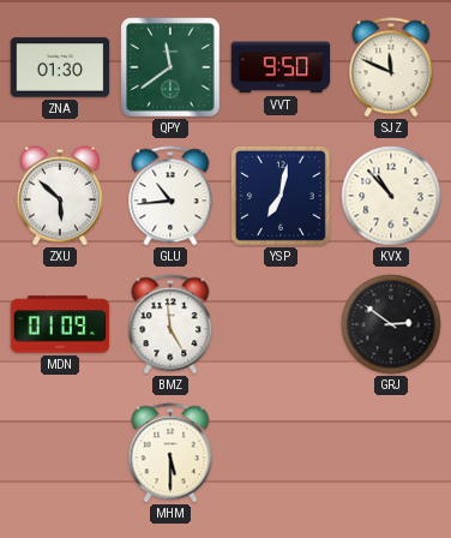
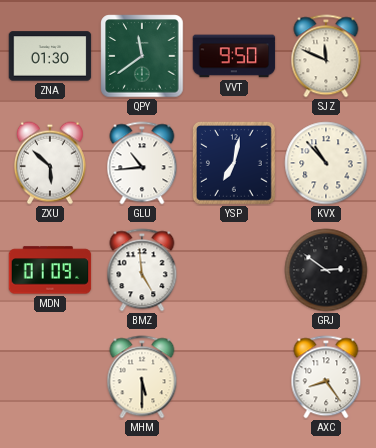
AXC: none -> 8:24
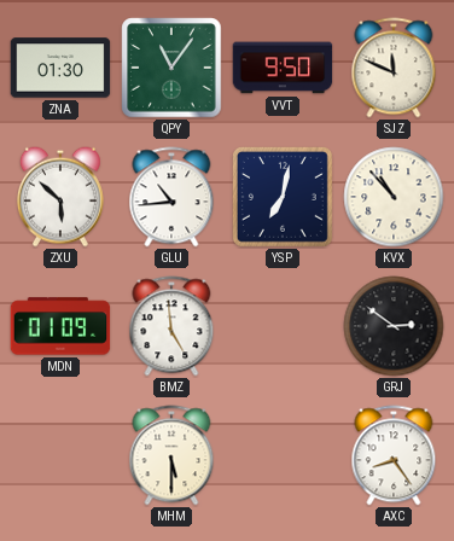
QPY: 11:39 -> 11:06
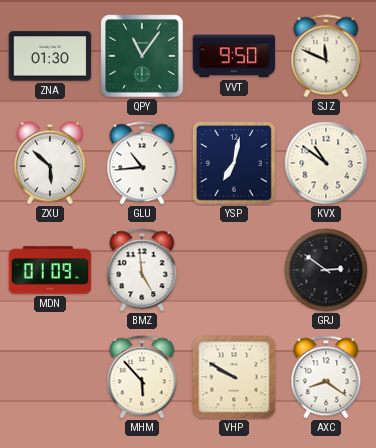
KVX: 10:53 -> 10:51
MHM: 5:30 -> 5:53
VHP: none -> 9:50
AXC: 8:24 -> 8:21
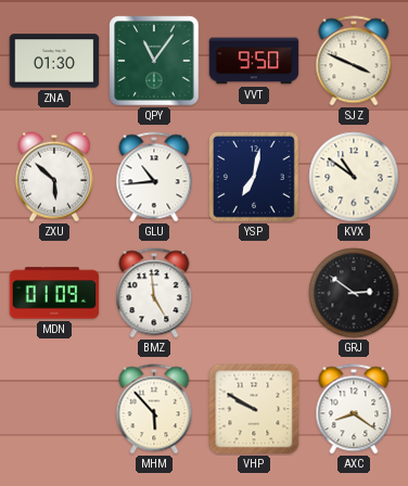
SJZ: 11:49 -> 3:49
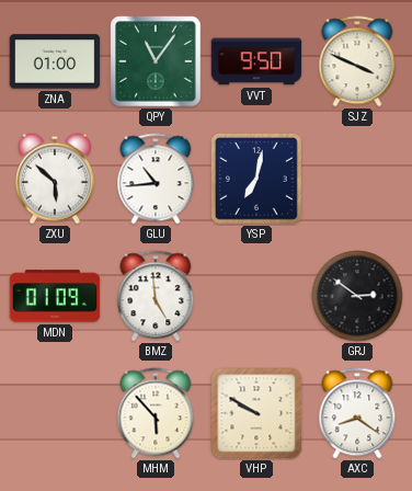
ZNA: 01:30 -> 01:00
KVX: 10:51 -> none
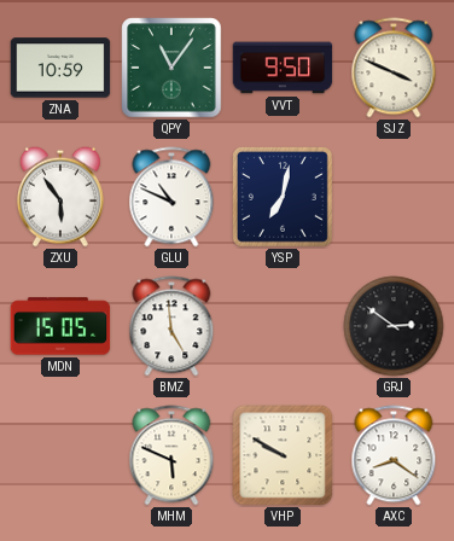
ZNA: 01:00 -> 10:59
ZXU: 5:52 -> 5:54
GLU: 10:44 -> 10:49
MDN: 01:09 -> 15:05
MHM: 5:53 -> 5:49
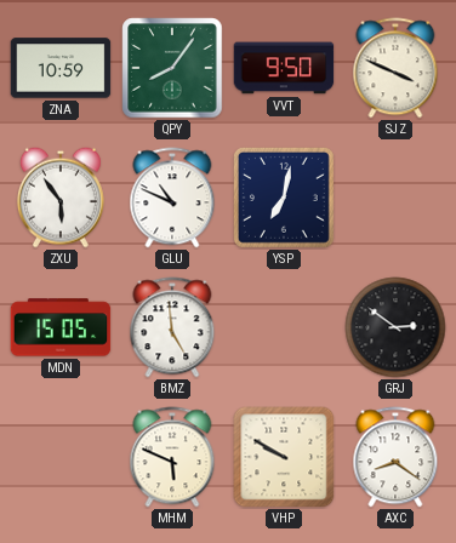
QPY: 11:06 -> 8:06
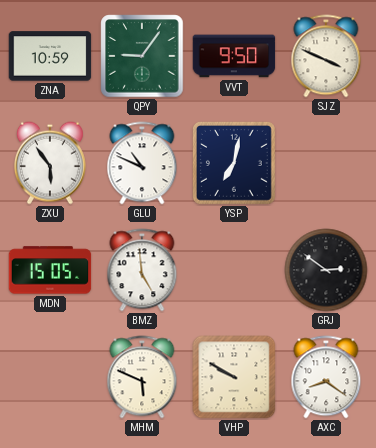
QPY: 8:06 -> 9:06
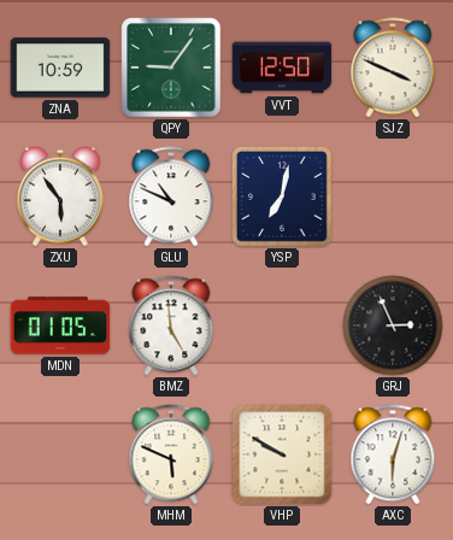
VVT: 9:50 -> 12:50
MDN: 15:05 -> 01:05
GRJ: 2:51 -> 2:56
AXC: 8:21 -> 6:03
